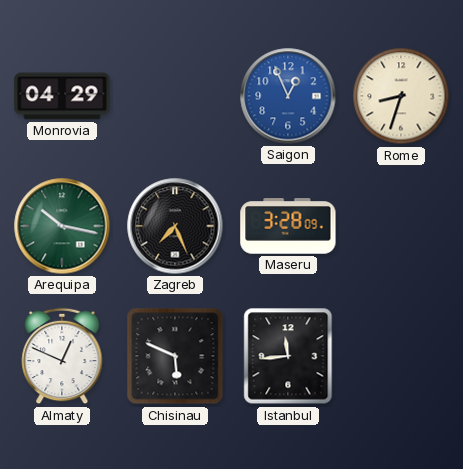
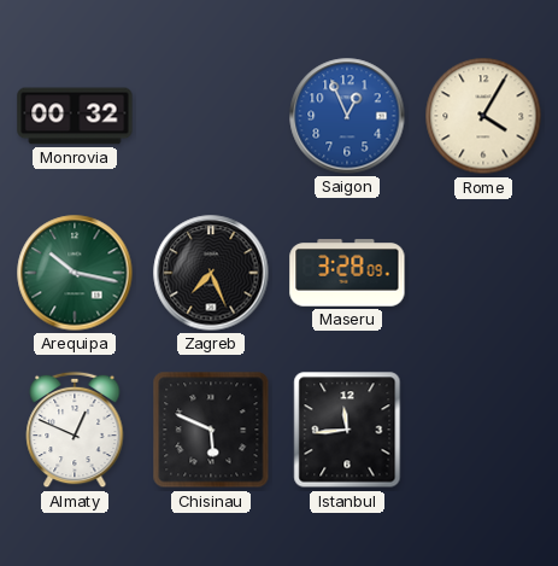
Monrovia: 04:29 -> 00:32
Rome: 8:33 -> 4:05
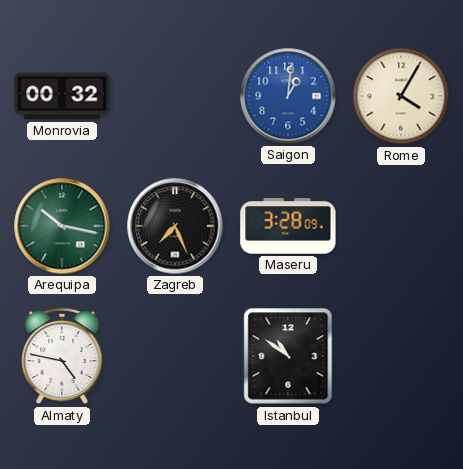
Saigon: 12:56 -> 1:01
Almaty: 12:49 -> 4:47
Chisinau: 5:49 -> none
Istanbul: 11:44 -> 10:51
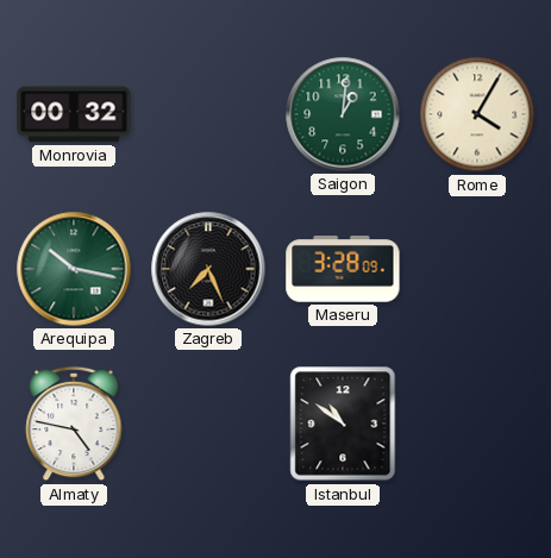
Saigon dial: blue -> green
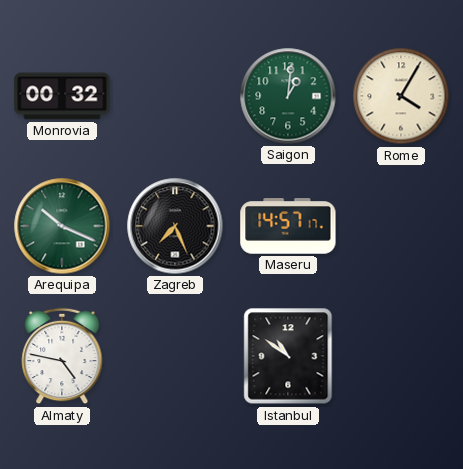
Arequipa: 10:17 -> 10:19
Maseru: 3:28 -> 14:57
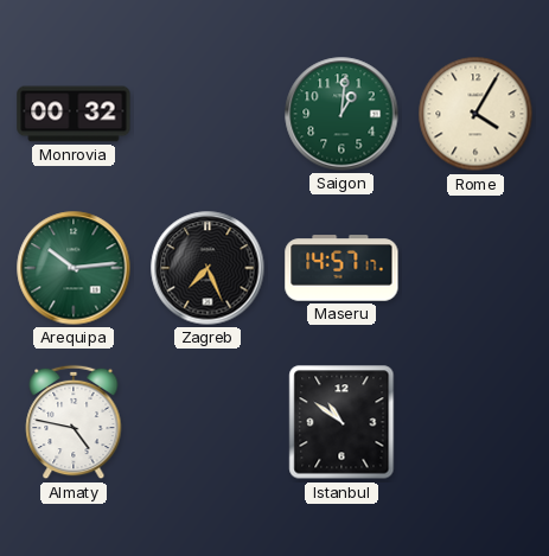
Arequipa: 10:19 -> 10:14
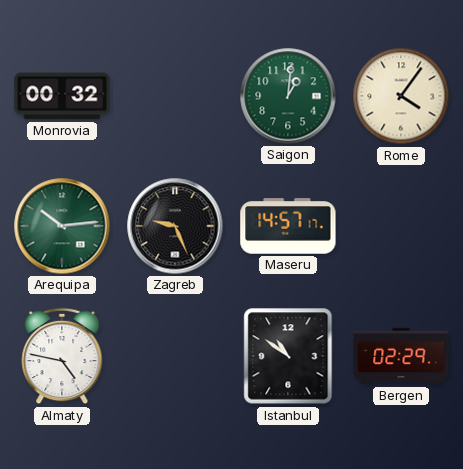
Rome: 4:05 -> 4:06
Zagreb: 7:26 -> 9:26
Bergen: none -> 02:29
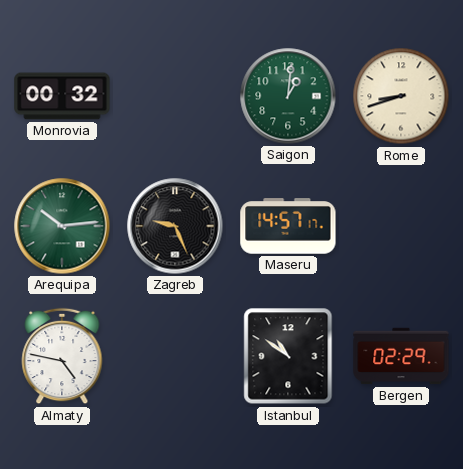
Rome: 4:06 -> 8:42
